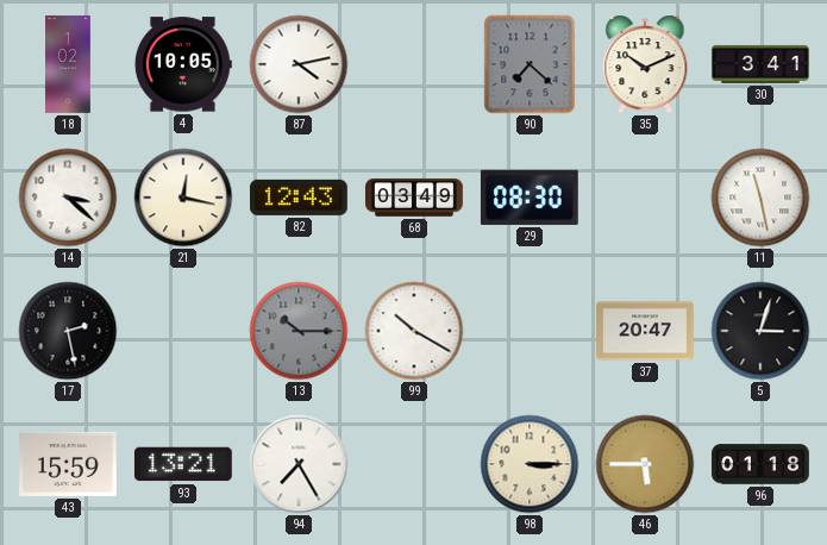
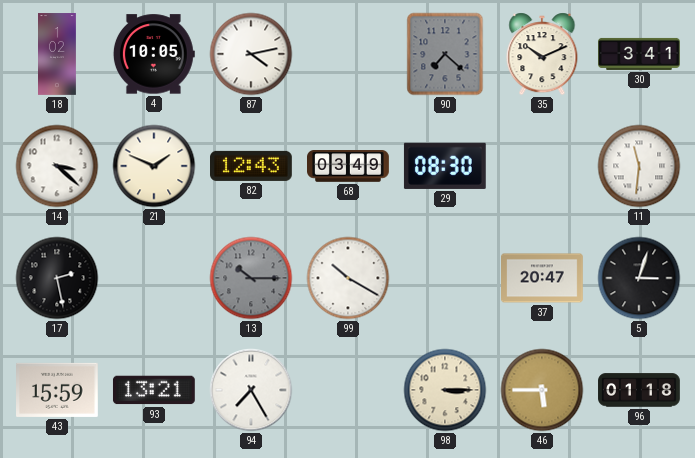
21: 12:17 -> 1:49
11: 11:28 -> 11:31
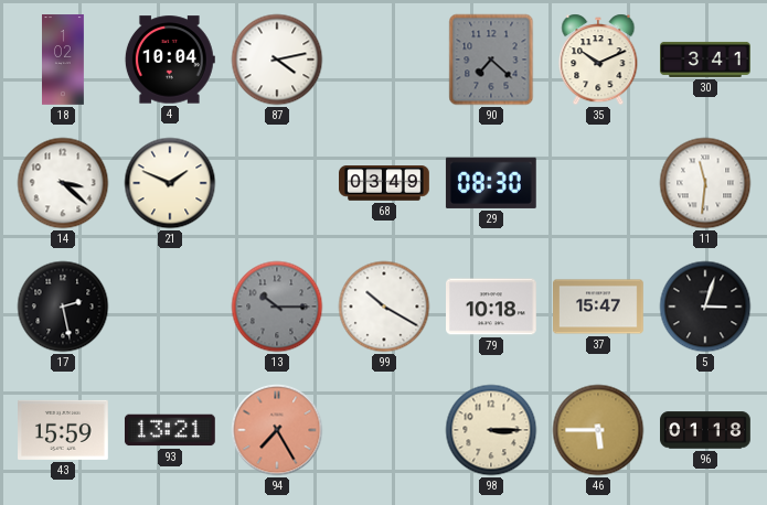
4: 10:05 -> 10:04
82: 12:43 -> none
79: none -> 10:18
37: 20:47 -> 15:47
94 dial: white -> salmon
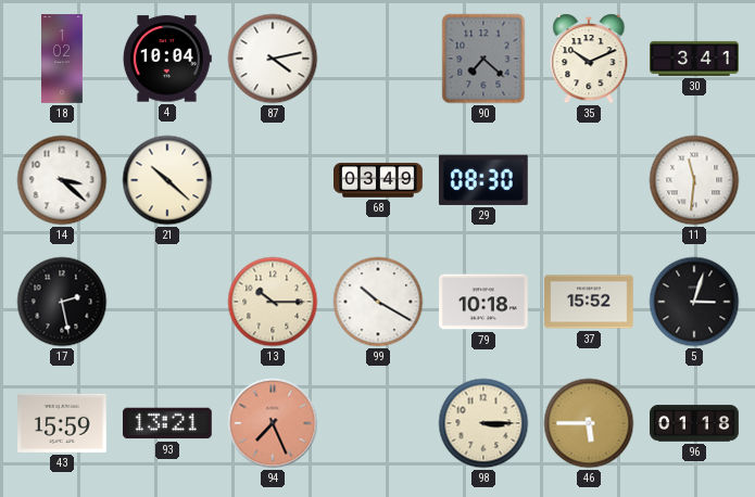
21: 1:49 -> 10:22
13 dial: grey -> cream
37: 15:47 -> 15:52
94: 7:25 -> 7:26
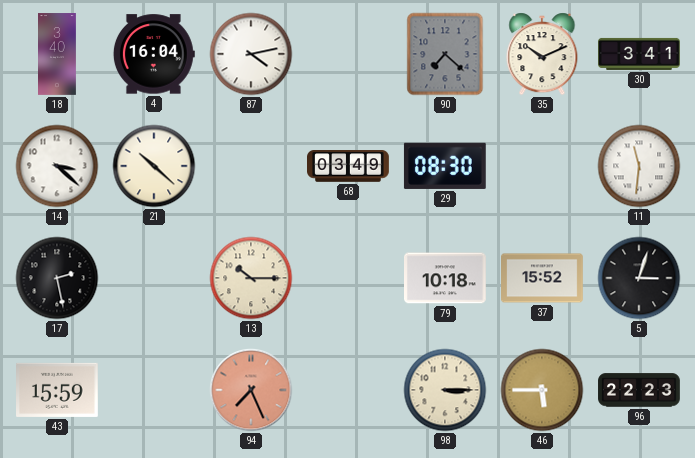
18: 1:02 -> 3:40
4: 10:04 -> 16:04
99: 10:20 -> none
93: 13:21 -> none
96: 01:18 -> 22:23
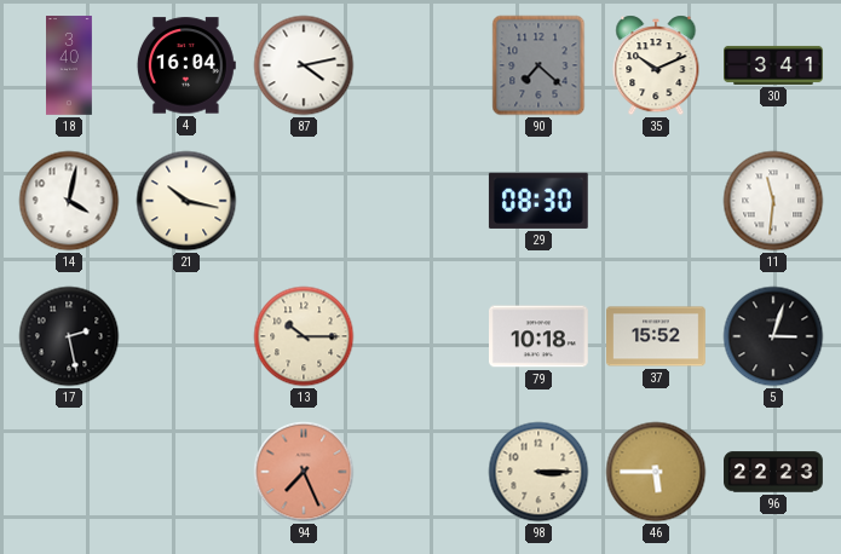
14: 3:22 -> 4:02
21: 10:22 -> 10:17
68: 03:49 -> none
43: 15:59 -> none
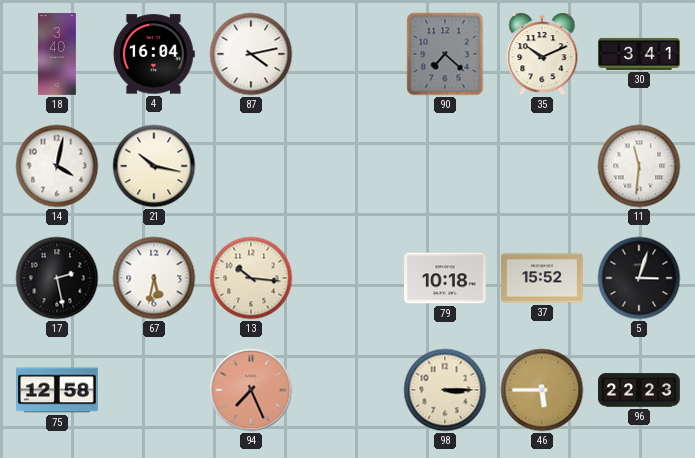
29: 08:30 -> none
67: none -> 5:32
13: 10:15 -> 10:16
75: none -> 12:58
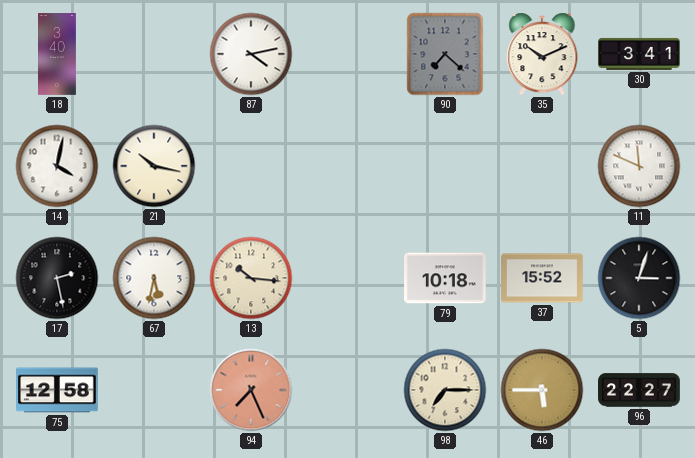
4: 16:04 -> none
11: 11:31 -> 11:49
98: 3:15 -> 7:15
96: 22:23 -> 22:27
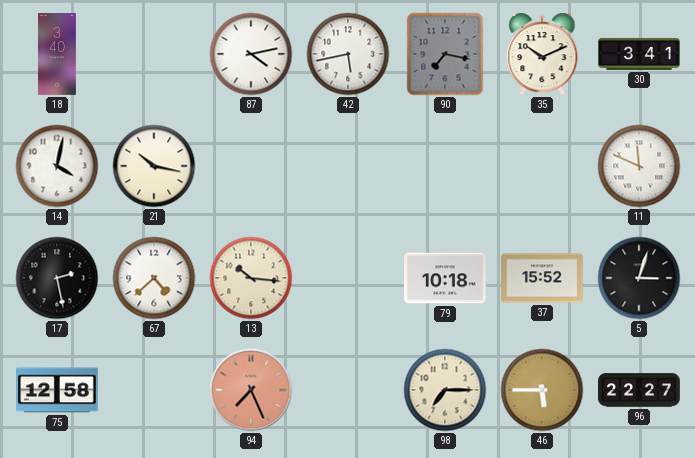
42: none -> 5:43
90: 7:22 -> 7:17
67: 5:32 -> 4:38
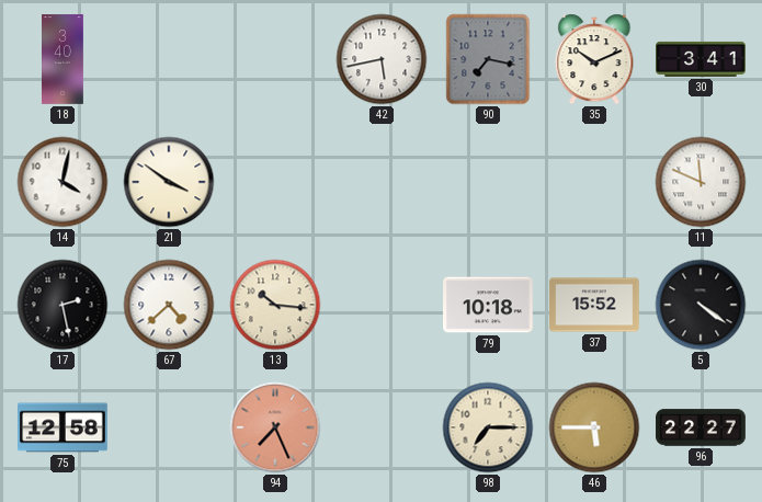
87: 4:13 -> none
21: 10:17 -> 3:51
5: 3:03 -> 4:21
